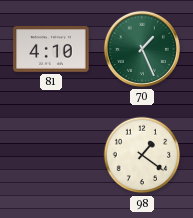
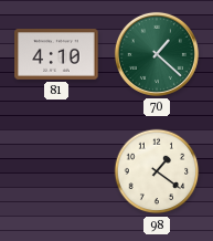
70: 1:26 -> 1:22
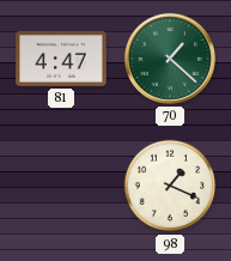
81: 4:10 -> 4:47
98: 1:21 -> 1:19
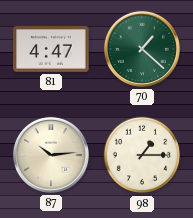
87: none -> 10:14
98: 1:19 -> 1:15
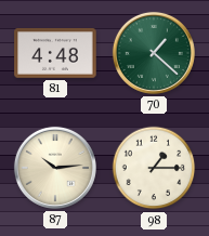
81: 4:47 -> 4:48
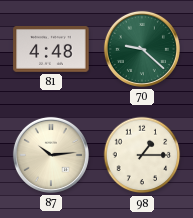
70: 1:22 -> 9:22
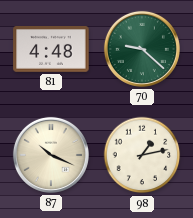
87: 10:14 -> 10:19
98: 1:15 -> 1:13
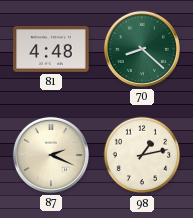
70: 9:22 -> 8:22
87: 10:19 -> 2:19
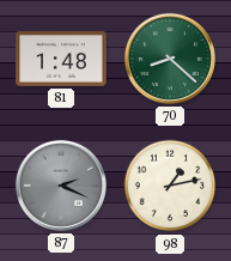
81: 4:48 -> 1:48
87 dial: cream -> grey
